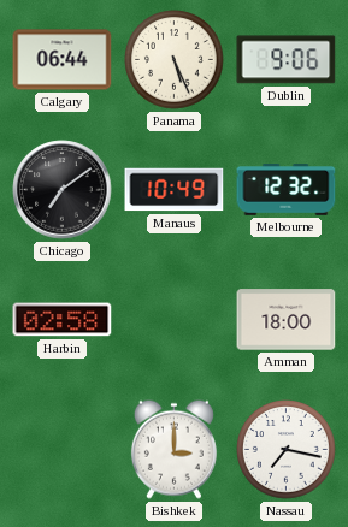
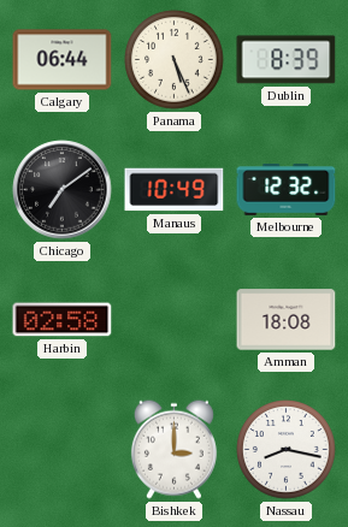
Dublin: 9:06 -> 8:39
Amman: 18:00 -> 18:08
Nassau: 7:17 -> 8:17
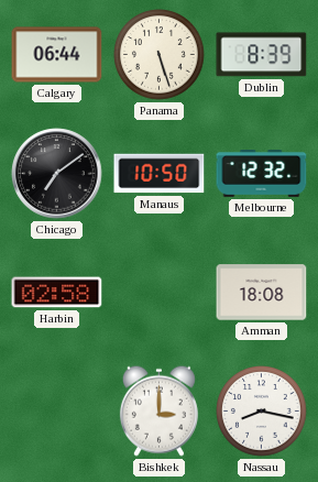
Panama: 5:26 -> 5:27
Manaus: 10:49 -> 10:50
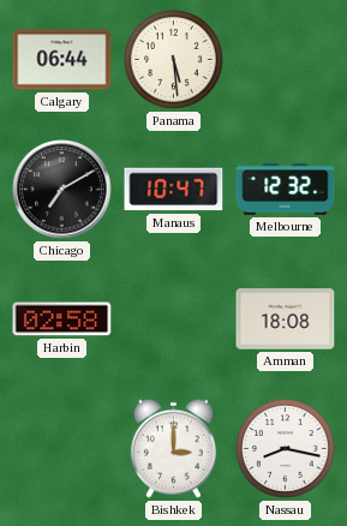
Panama: 5:27 -> 5:29
Dublin: 8:39 -> none
Chicago: 7:09 -> 7:10
Manaus: 10:50 -> 10:47
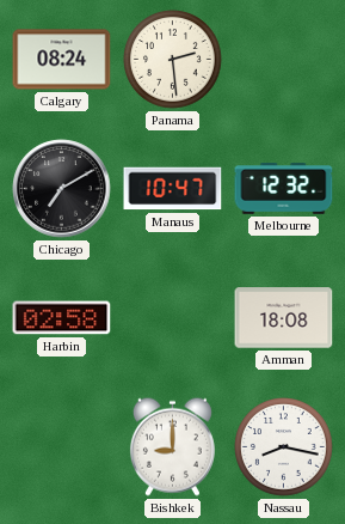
Calgary: 06:44 -> 08:24
Panama: 5:29 -> 2:29
Bishkek: 3:00 -> 9:00
